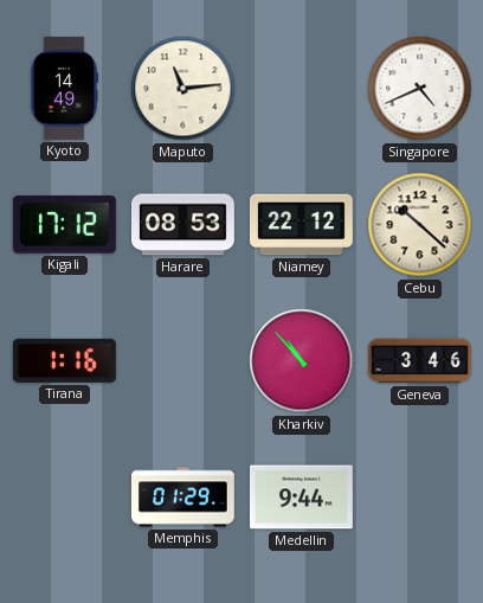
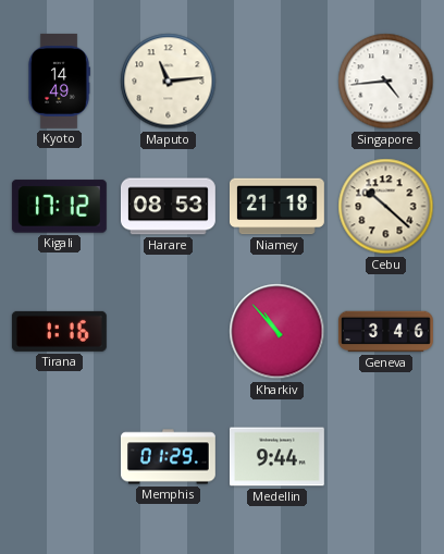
Singapore: 4:41 -> 4:44
Niamey: 22:12 -> 21:18
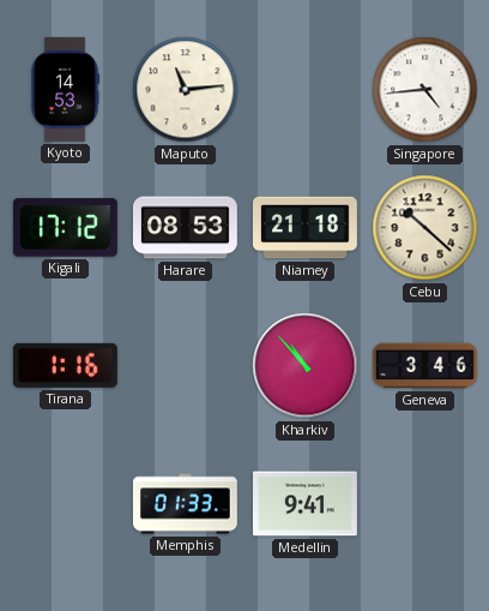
Kyoto: 14:49 -> 14:53
Memphis: 01:29 -> 01:33
Medellin: 9:44 -> 9:41
